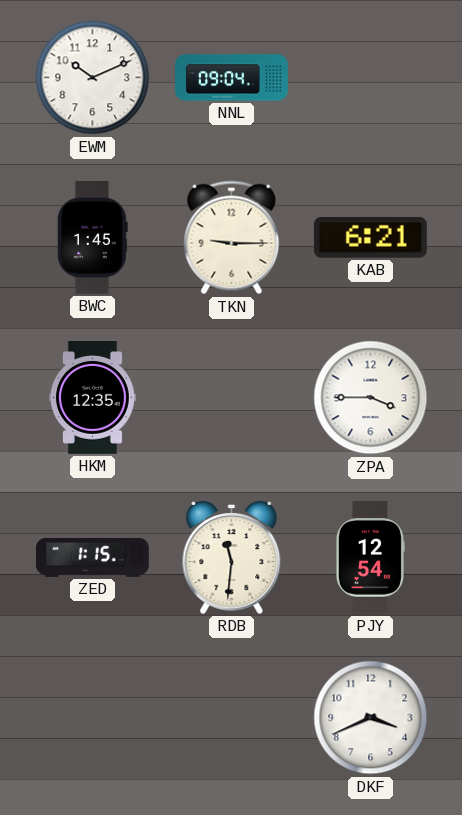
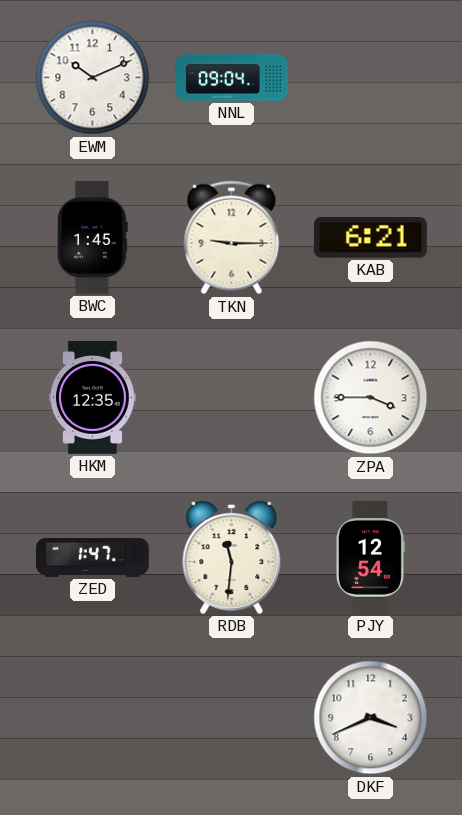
ZED: 1:15 -> 1:47
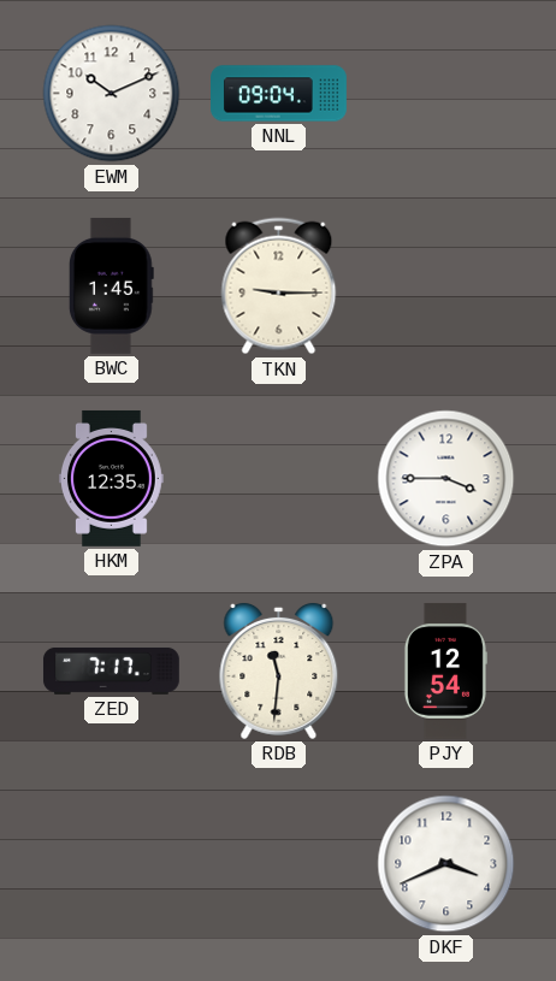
KAB: 6:21 -> none
ZED: 1:47 -> 7:17
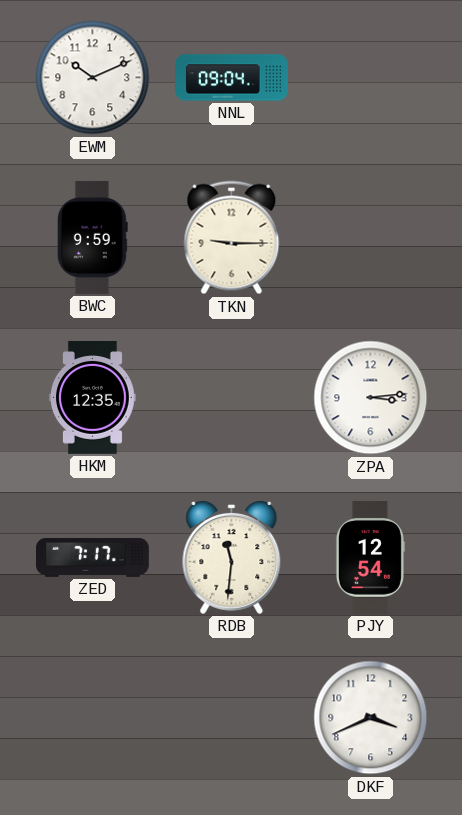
BWC: 1:45 -> 9:59
ZPA: 3:45 -> 3:14
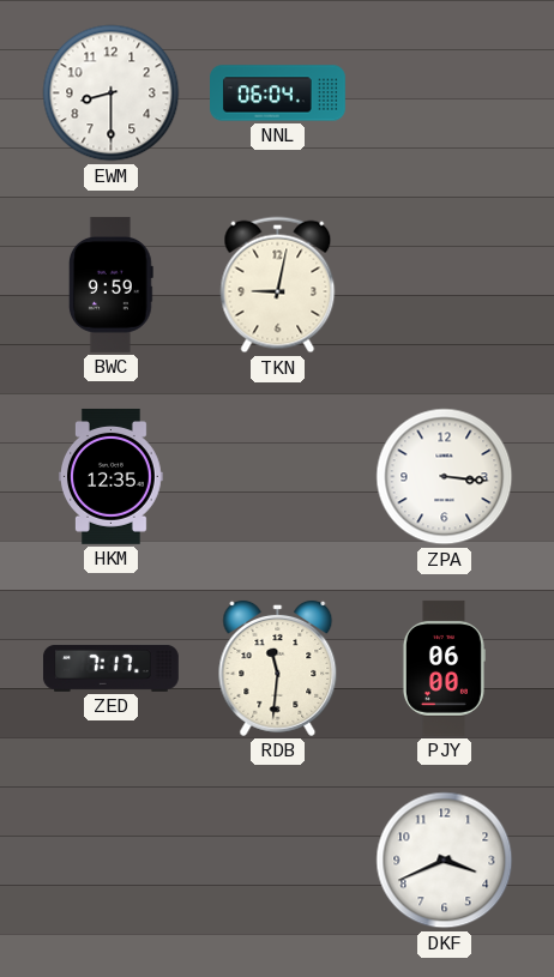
EWM: 10:11 -> 8:30
NNL: 09:04 -> 06:04
TKN: 9:15 -> 9:02
ZPA: 3:14 -> 3:16
PJY: 12:54 -> 06:00
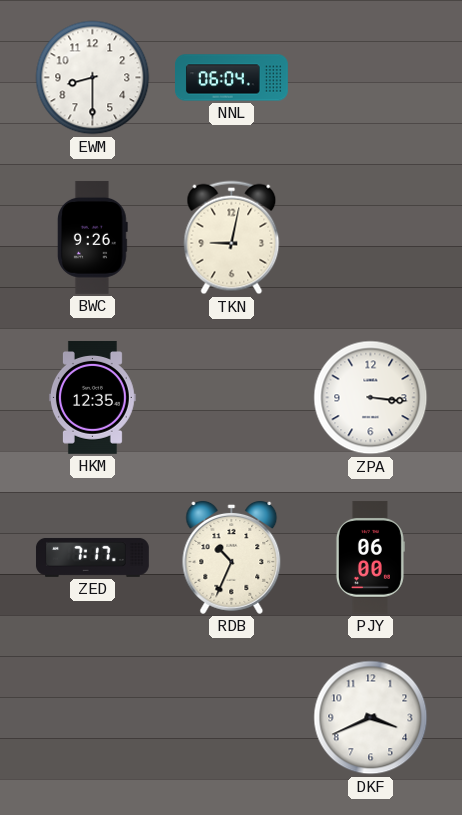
BWC: 9:59 -> 9:26
RDB: 11:31 -> 10:34
